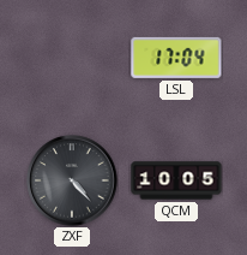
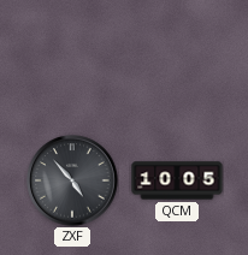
LSL: 17:04 -> none
ZXF: 4:23 -> 4:53
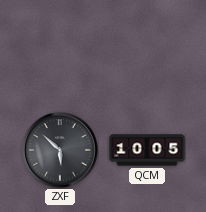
ZXF: 4:53 -> 5:52
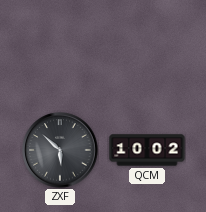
QCM: 10:05 -> 10:02
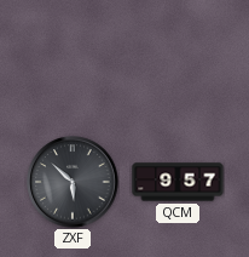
QCM: 10:02 -> 9:57
